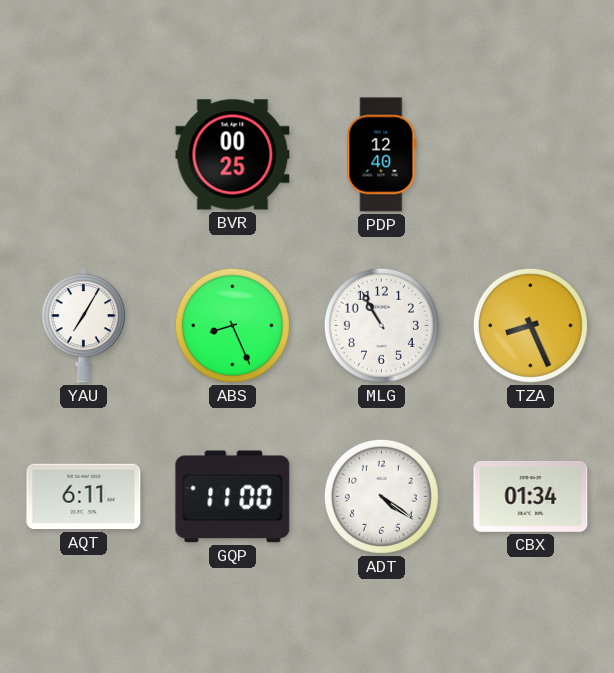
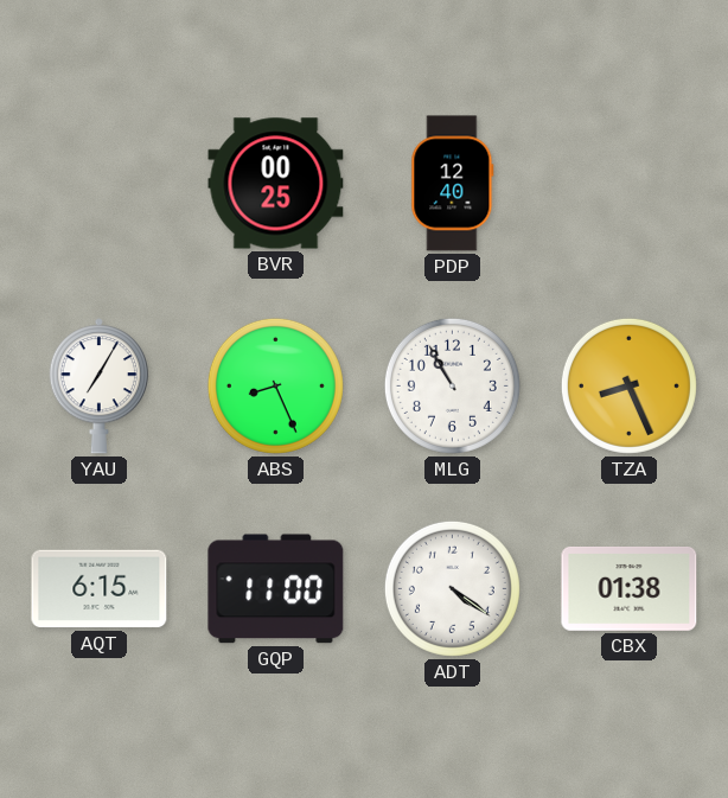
AQT: 6:11 -> 6:15
CBX: 01:34 -> 01:38
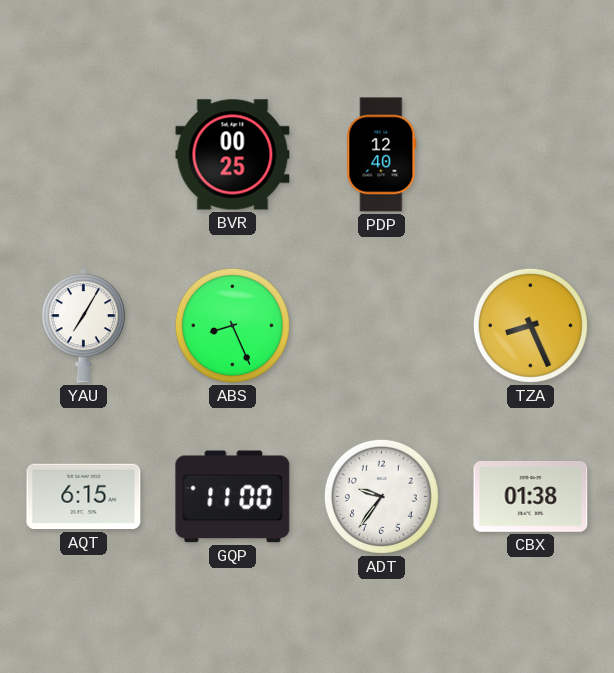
MLG: 10:55 -> none
ADT: 4:21 -> 9:36
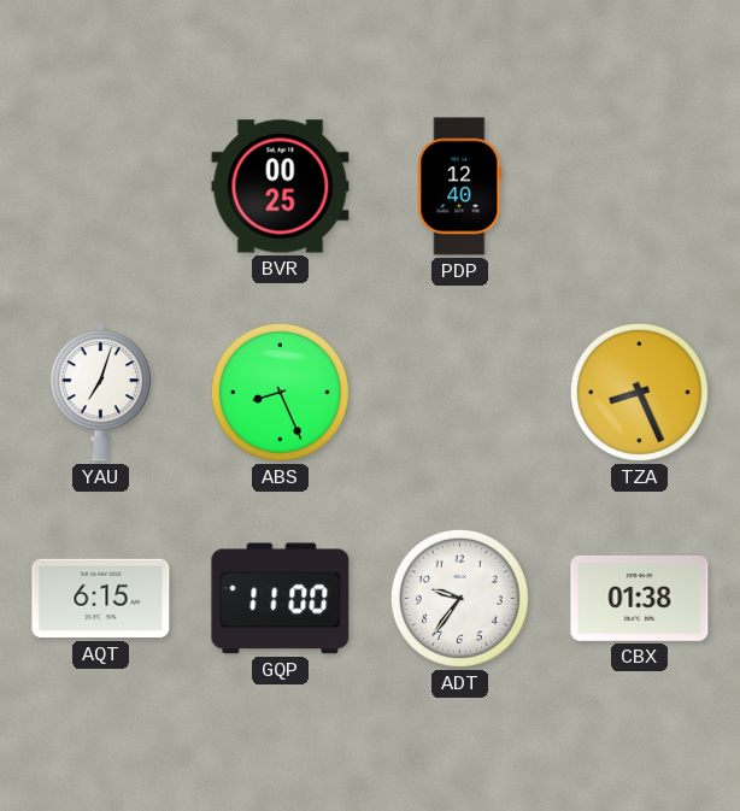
YAU: 7:05 -> 7:03
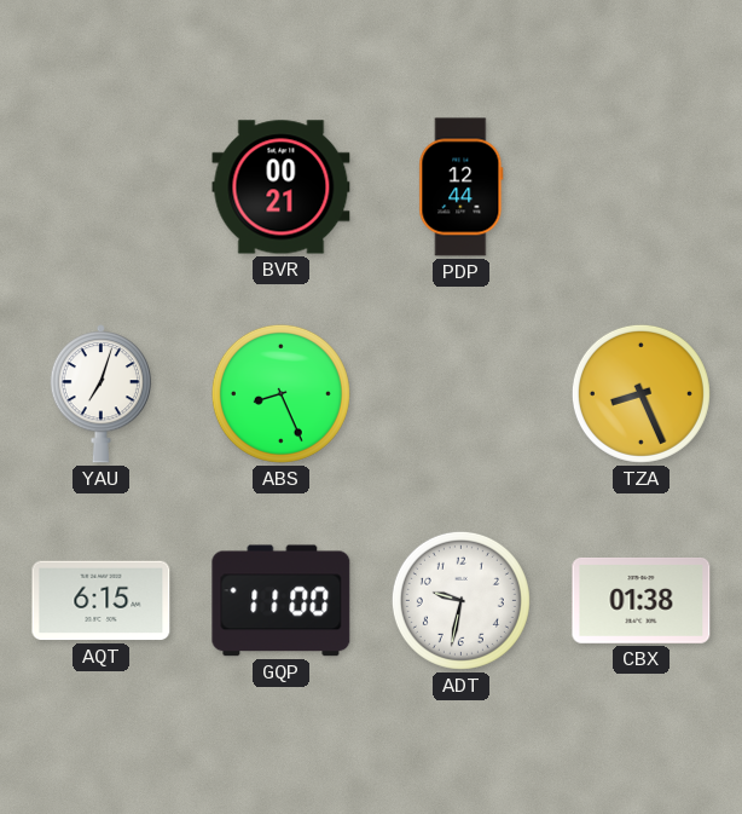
BVR: 00:25 -> 00:21
PDP: 12:40 -> 12:44
ADT: 9:36 -> 9:32
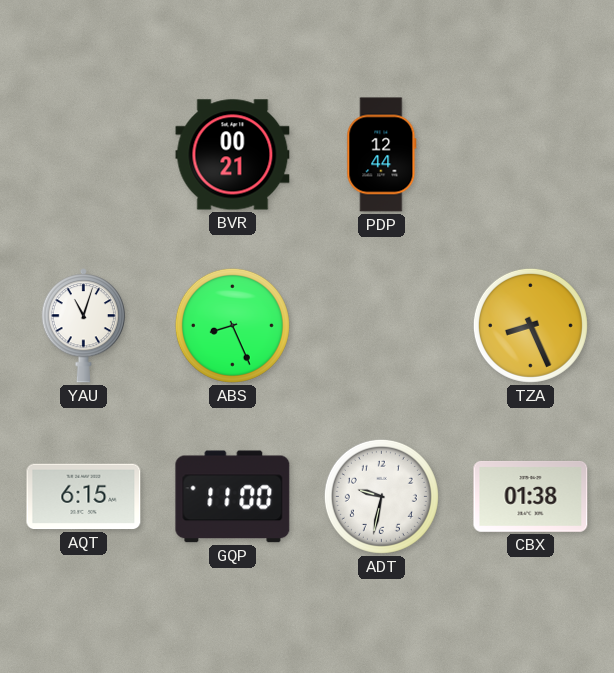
YAU: 7:03 -> 11:03
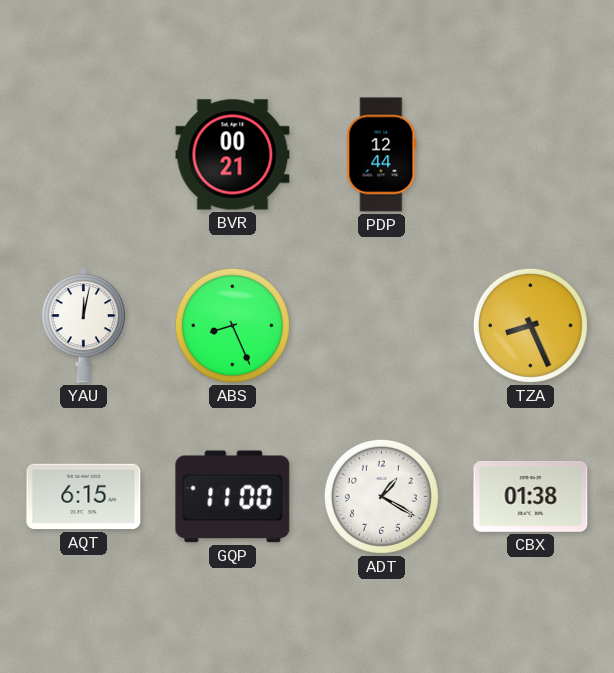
YAU: 11:03 -> 12:02
ADT: 9:32 -> 1:20
